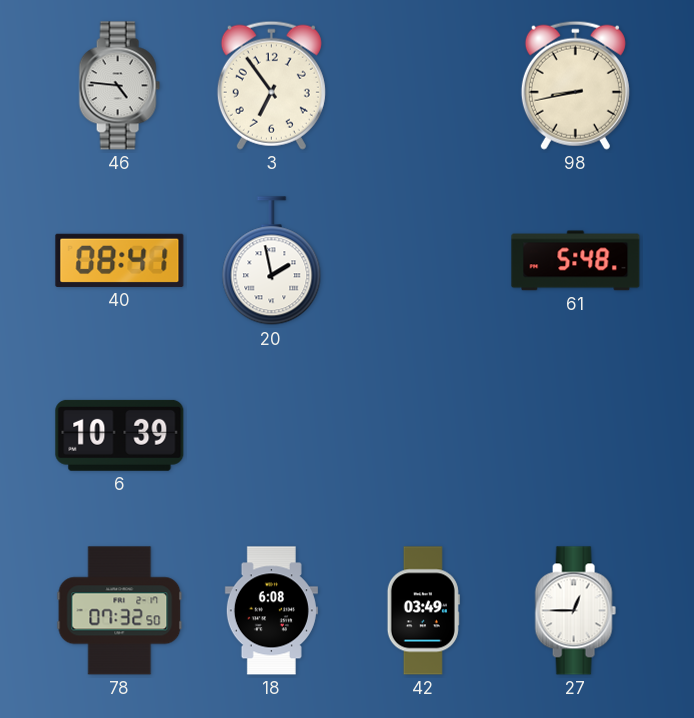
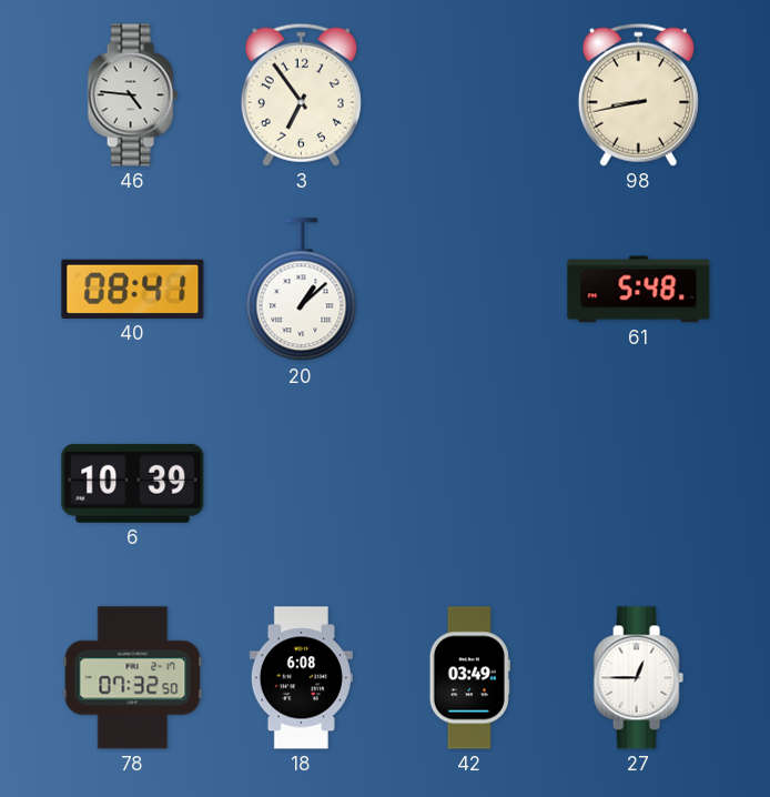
20: 1:58 -> 1:08
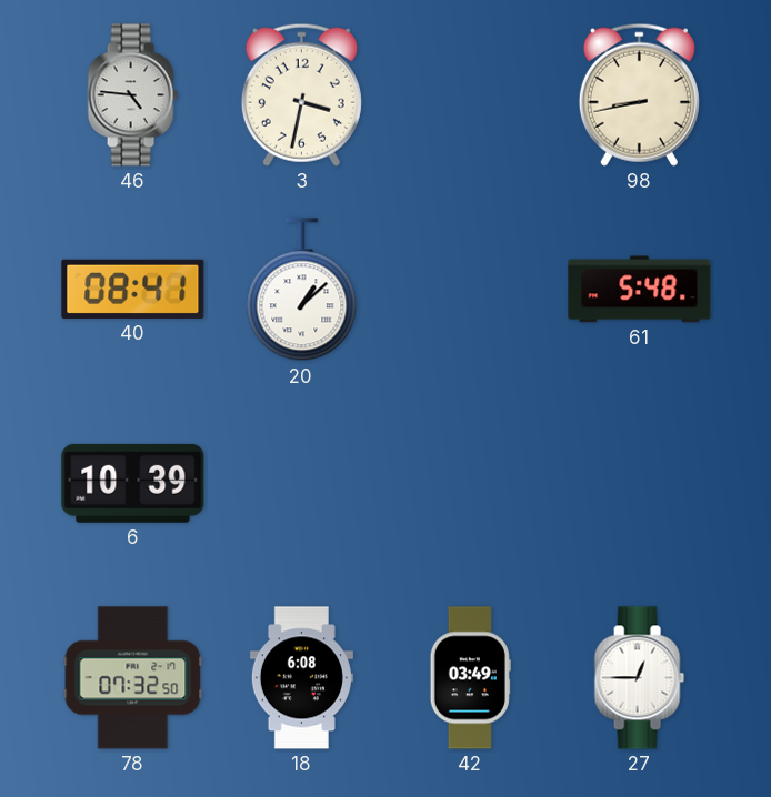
3: 6:54 -> 3:32
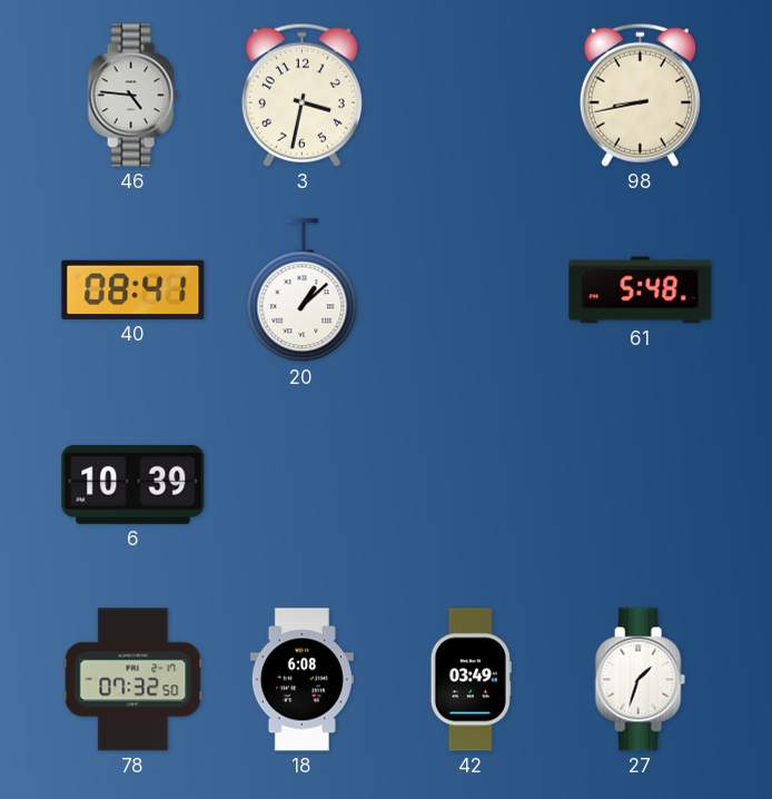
27: 12:45 -> 1:33
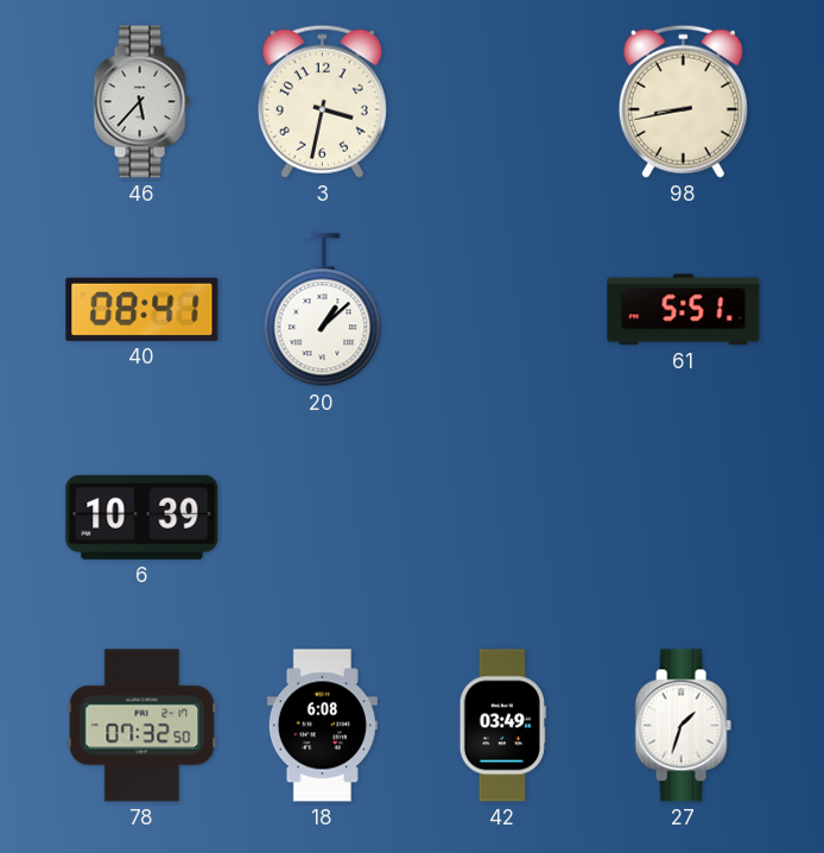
46: 4:46 -> 5:37
61: 5:48 -> 5:51
